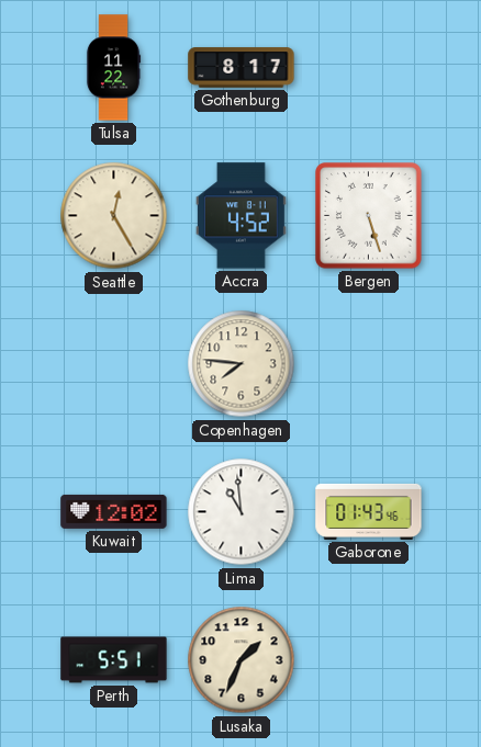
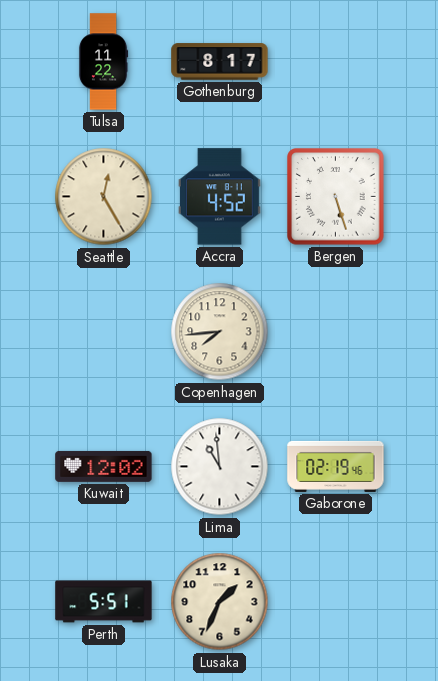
Copenhagen: 7:46 -> 7:44
Gaborone: 01:43 -> 02:19
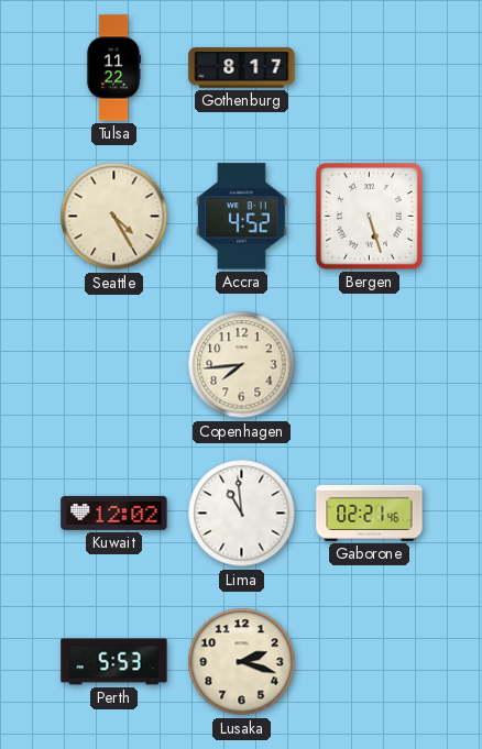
Seattle: 12:25 -> 4:25
Gaborone: 02:19 -> 02:21
Perth: 5:51 -> 5:53
Lusaka: 1:34 -> 2:18
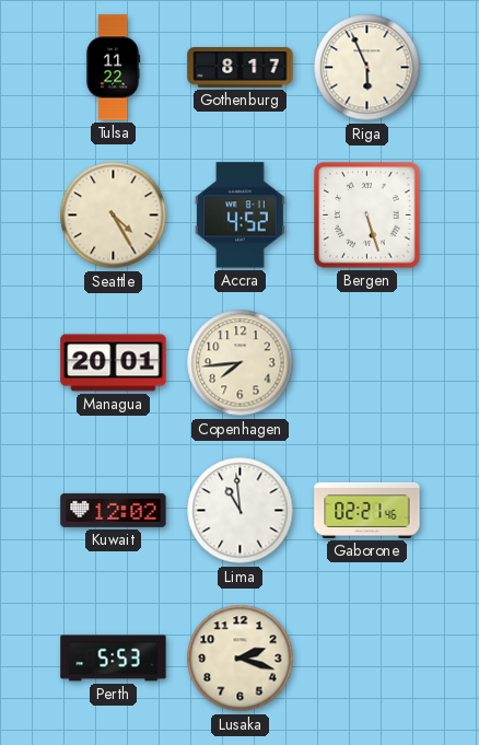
Riga: none -> 5:56
Managua: none -> 20:01
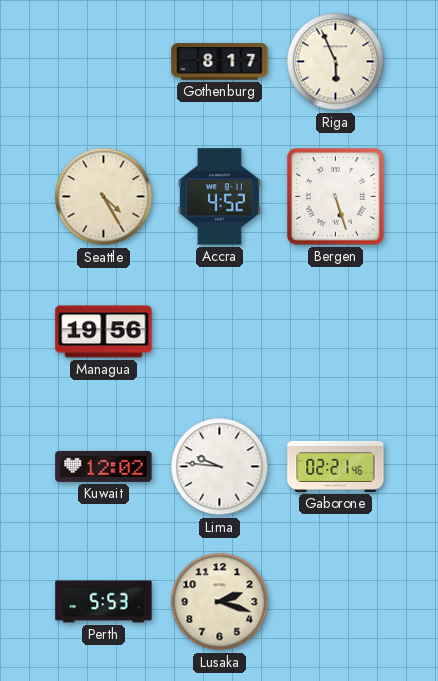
Tulsa: 11:22 -> none
Managua: 20:01 -> 19:56
Copenhagen: 7:44 -> none
Lima: 10:59 -> 9:46
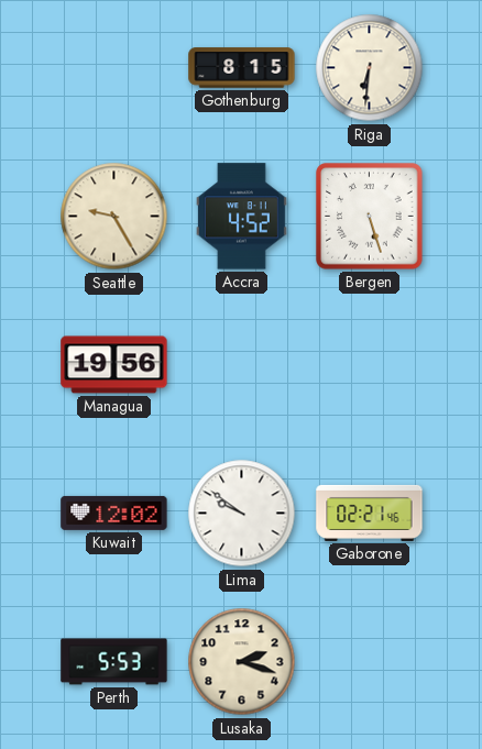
Gothenburg: 8:17 -> 8:15
Riga: 5:56 -> 6:31
Seattle: 4:25 -> 9:25
Lima: 9:46 -> 9:51
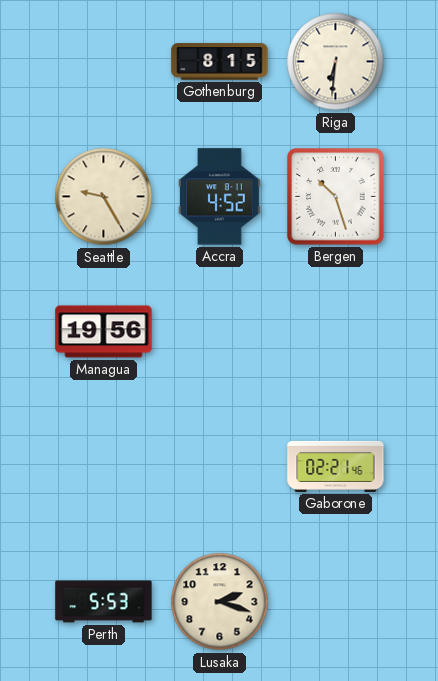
Bergen: 5:27 -> 10:27
Kuwait: 12:02 -> none
Lima: 9:51 -> none
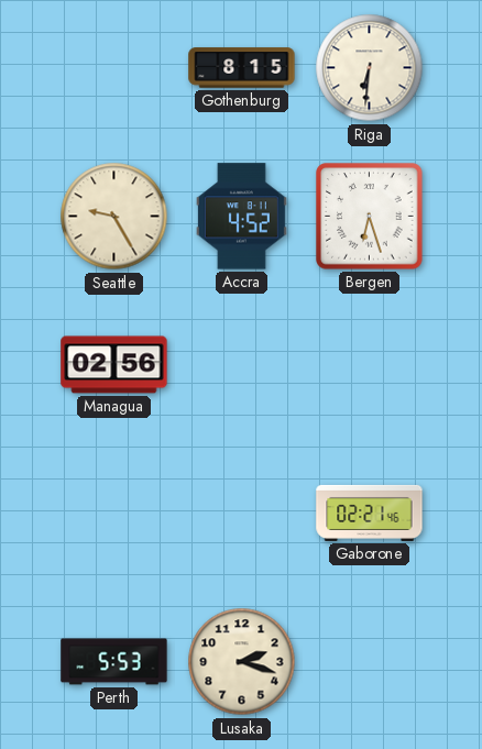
Bergen: 10:27 -> 6:27
Managua: 19:56 -> 02:56
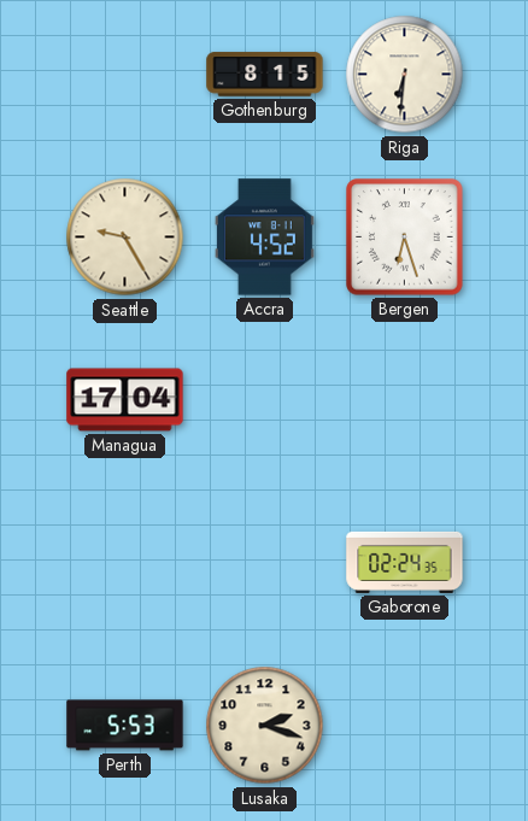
Managua: 02:56 -> 17:04
Gaborone: 02:21 -> 02:24
